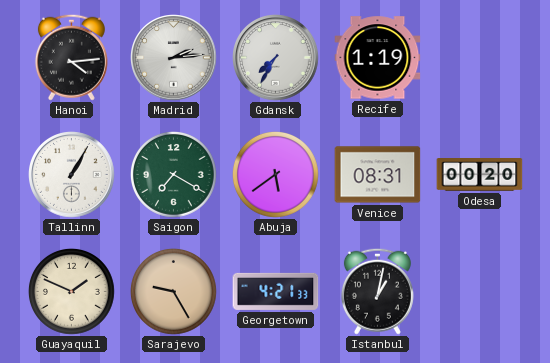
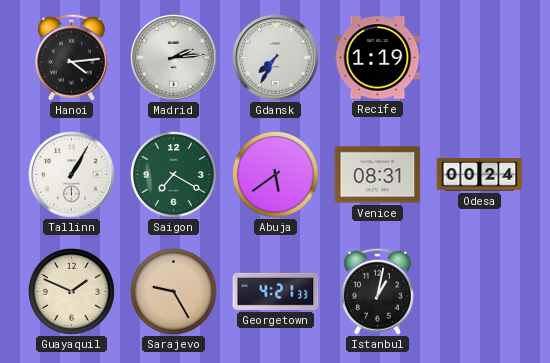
Odesa: 00:20 -> 00:24
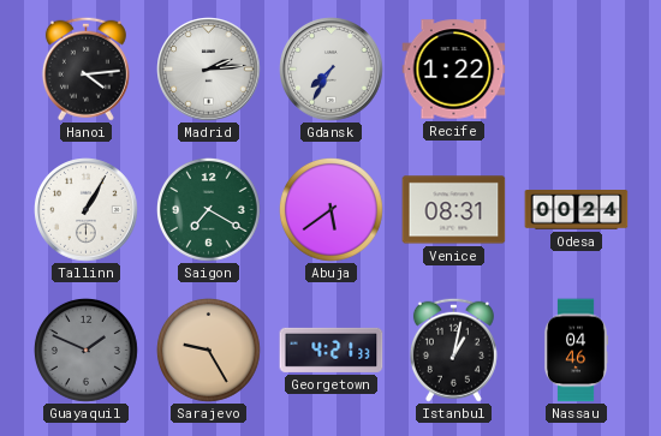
Recife: 1:19 -> 1:22
Guayaquil dial: cream -> grey
Nassau: none -> 04:46
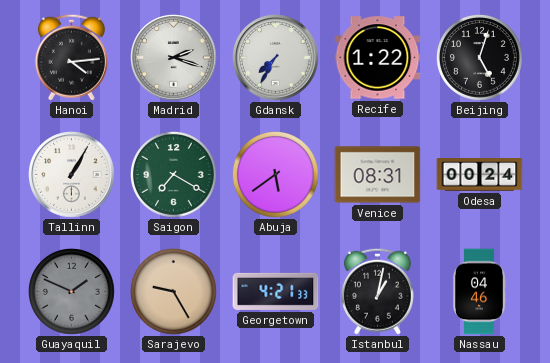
Madrid: 2:14 -> 2:18
Beijing: none -> 5:03
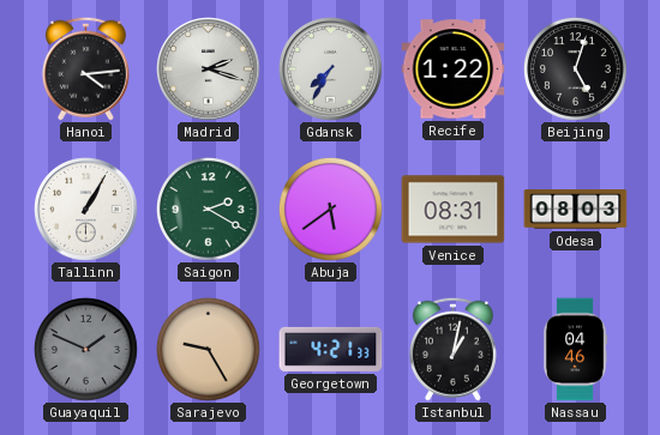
Saigon: 7:20 -> 2:20
Odesa: 00:24 -> 08:03
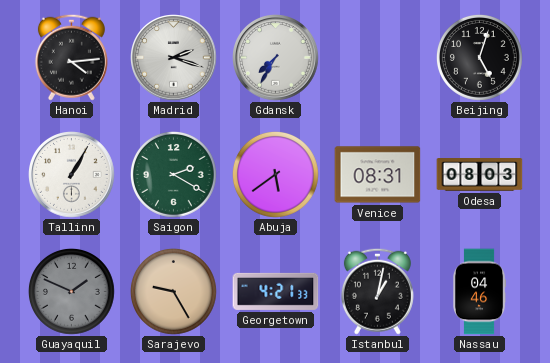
Recife: 1:22 -> none
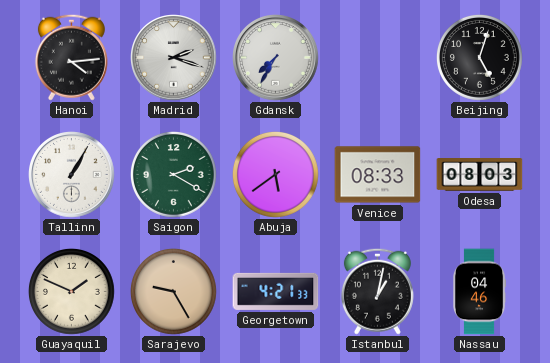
Venice: 08:31 -> 08:33
Guayaquil dial: grey -> cream
